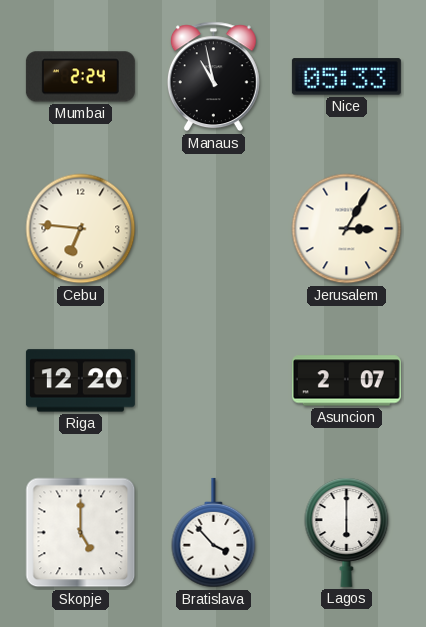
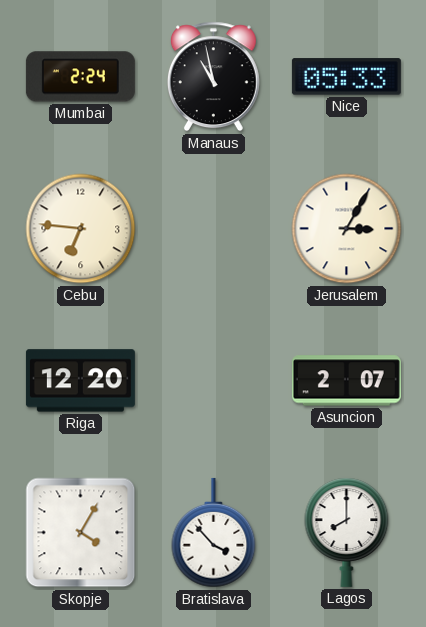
Skopje: 5:00 -> 4:05
Lagos: 6:00 -> 8:00
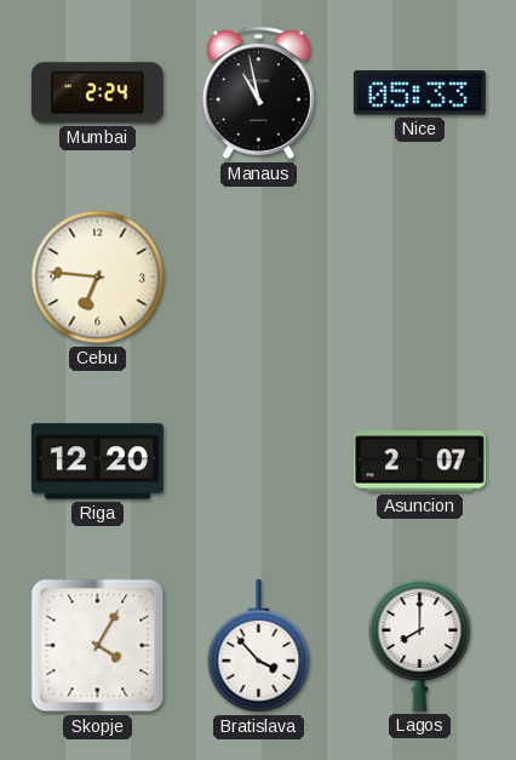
Jerusalem: 3:05 -> none
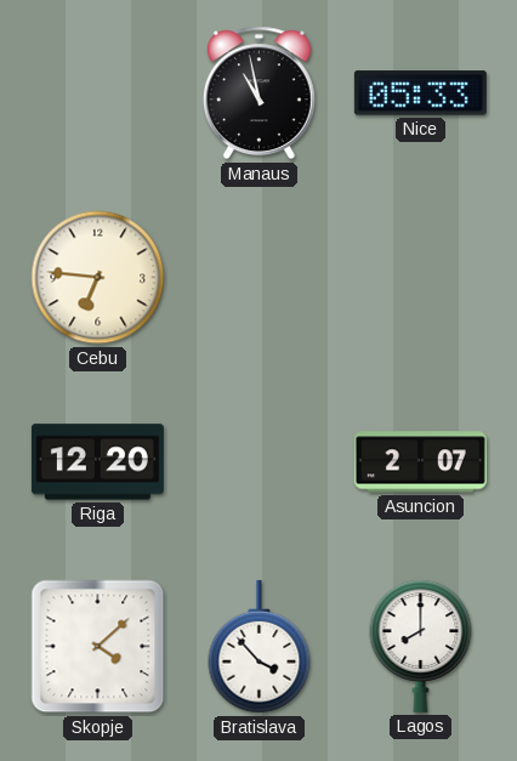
Mumbai: 2:24 -> none
Skopje: 4:05 -> 4:08
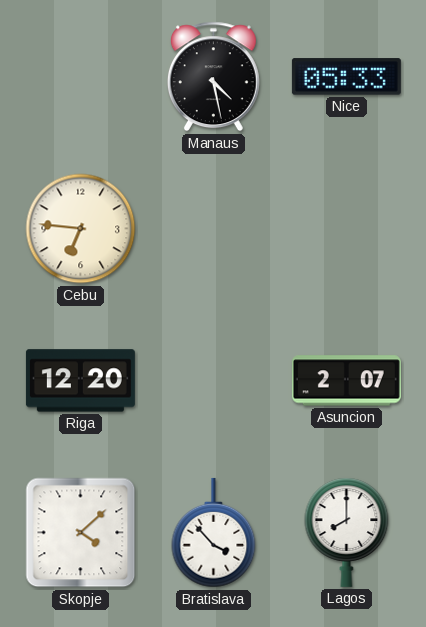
Manaus: 10:58 -> 4:28
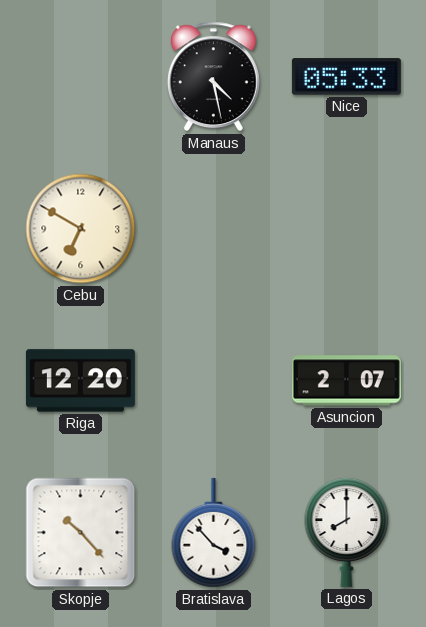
Cebu: 6:46 -> 6:50
Skopje: 4:08 -> 10:23
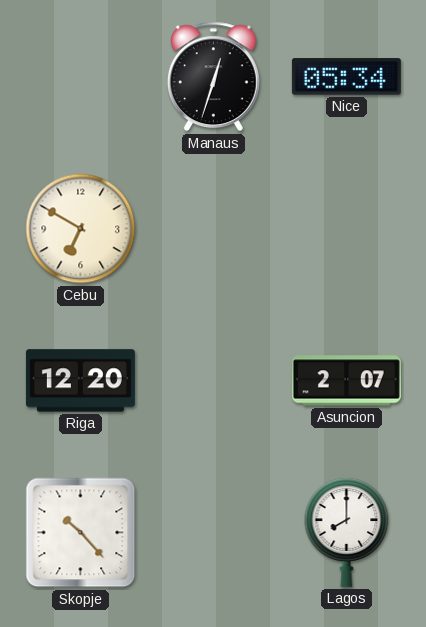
Manaus: 4:28 -> 12:33
Nice: 05:33 -> 05:34
Bratislava: 3:53 -> none
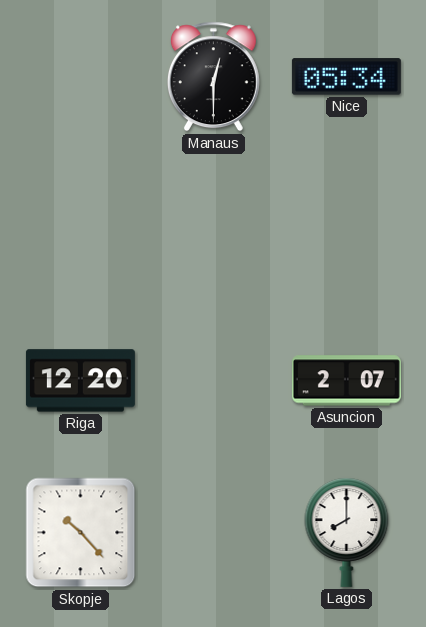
Manaus: 12:33 -> 12:30
Cebu: 6:50 -> none
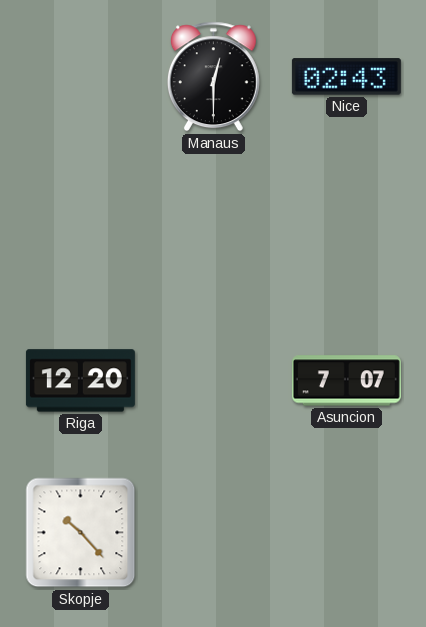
Nice: 05:34 -> 02:43
Asuncion: 2:07 -> 7:07
Lagos: 8:00 -> none
